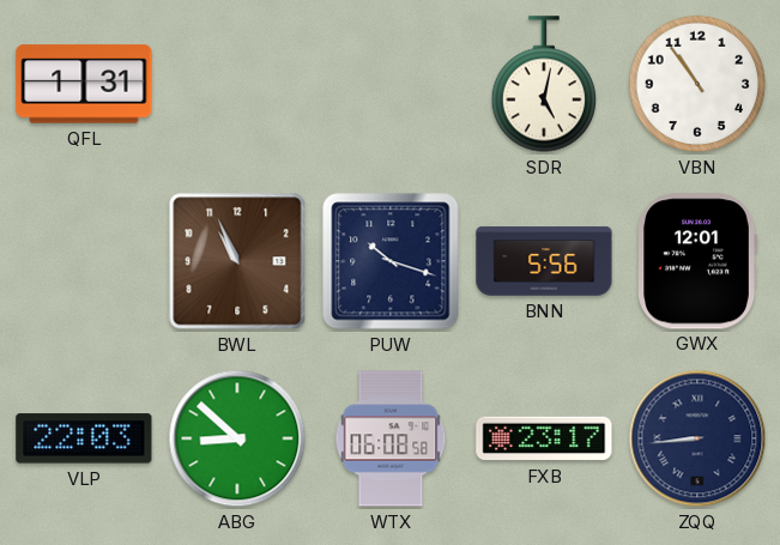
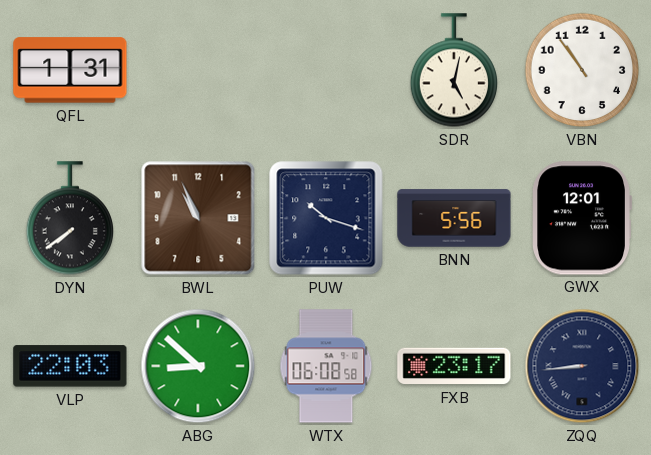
DYN: none -> 7:39
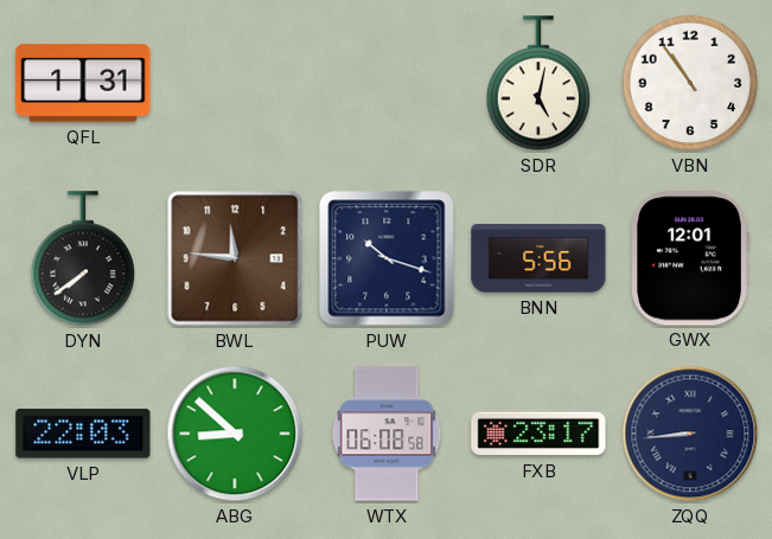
BWL: 10:56 -> 11:46
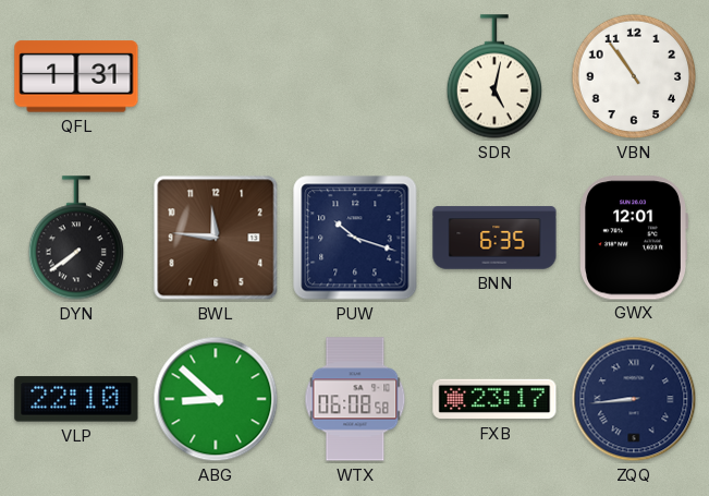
BNN: 5:56 -> 6:35
VLP: 22:03 -> 22:10
